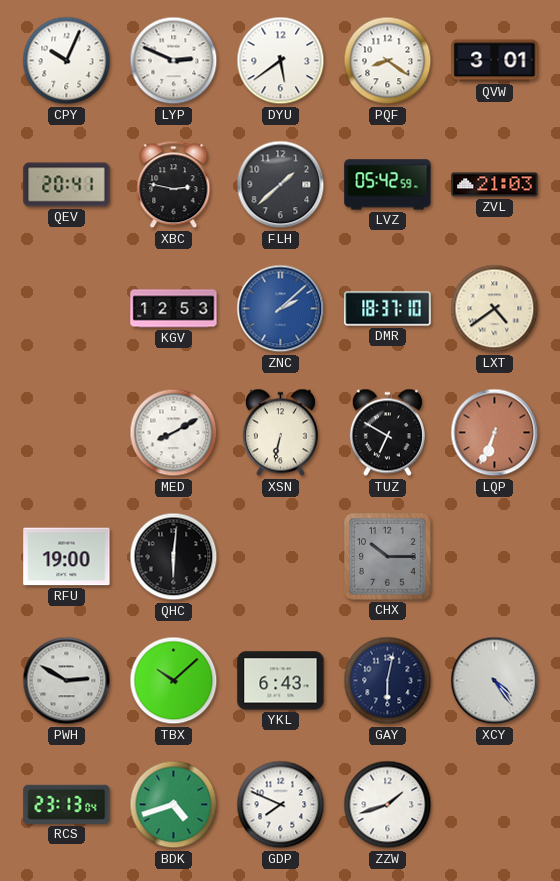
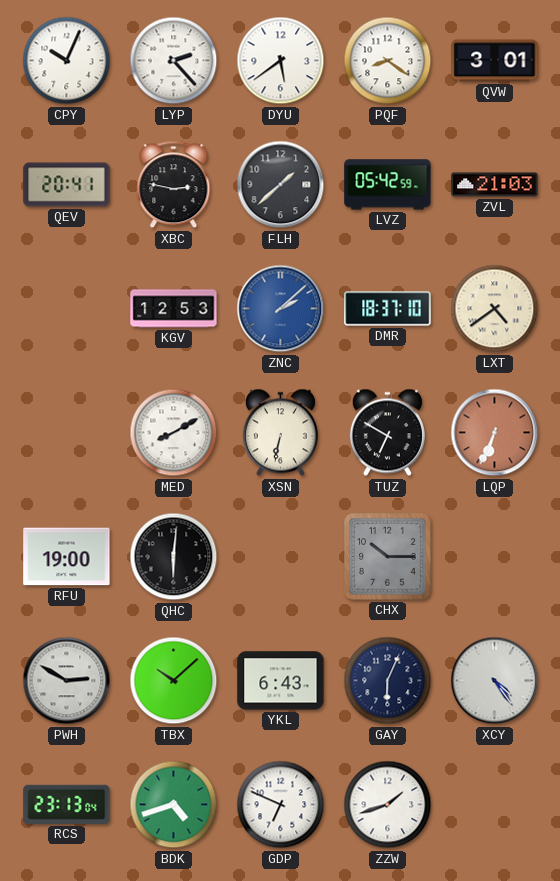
LYP: 2:49 -> 2:23
GAY: 6:02 -> 6:04
GDP: 7:49 -> 6:49
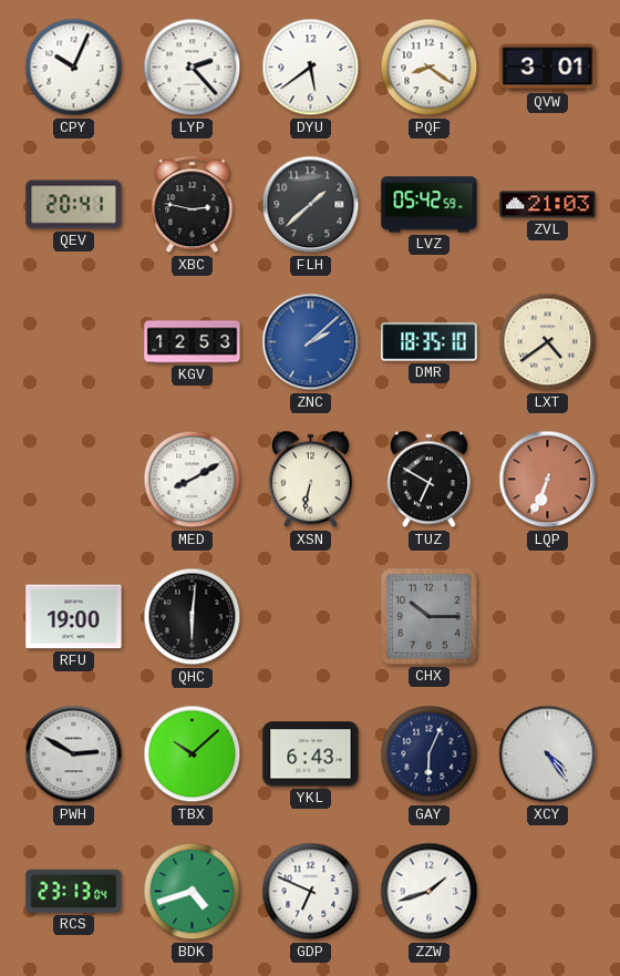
DMR: 18:37 -> 18:35
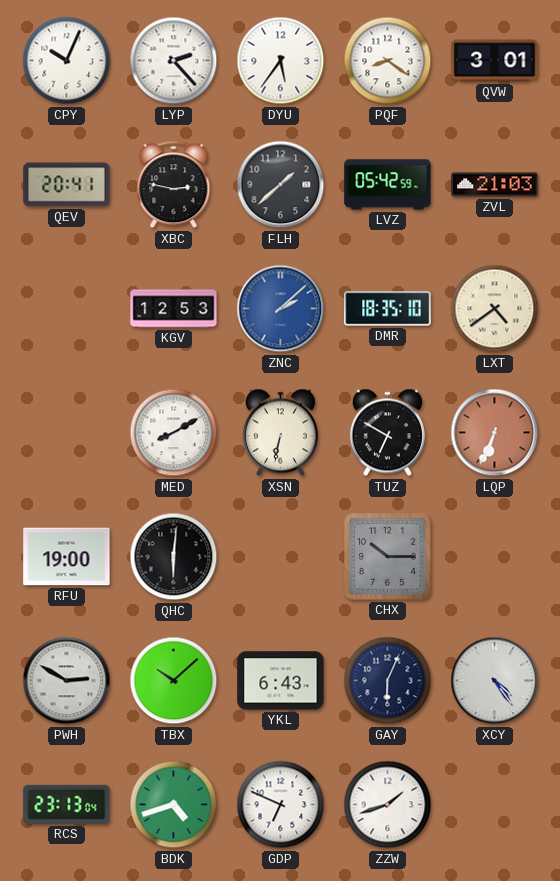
DYU: 5:39 -> 5:36
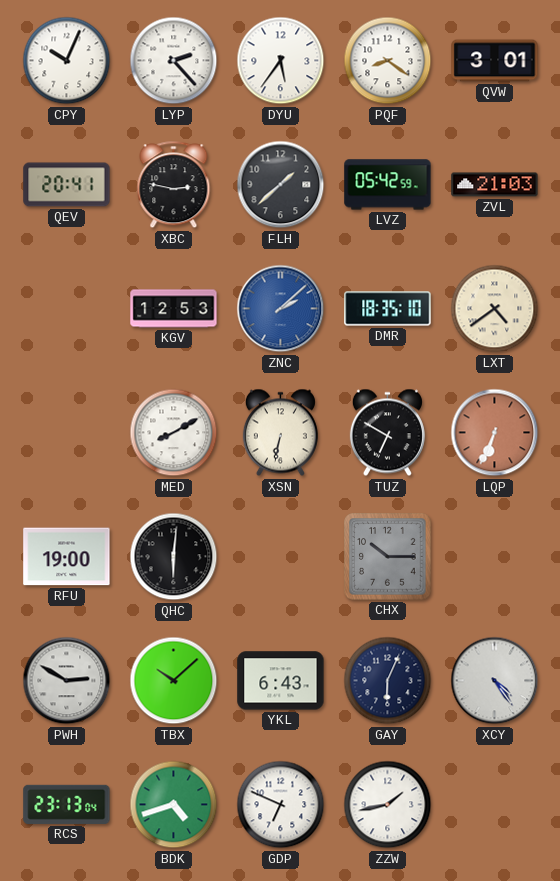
ZZW: 1:42 -> 1:43
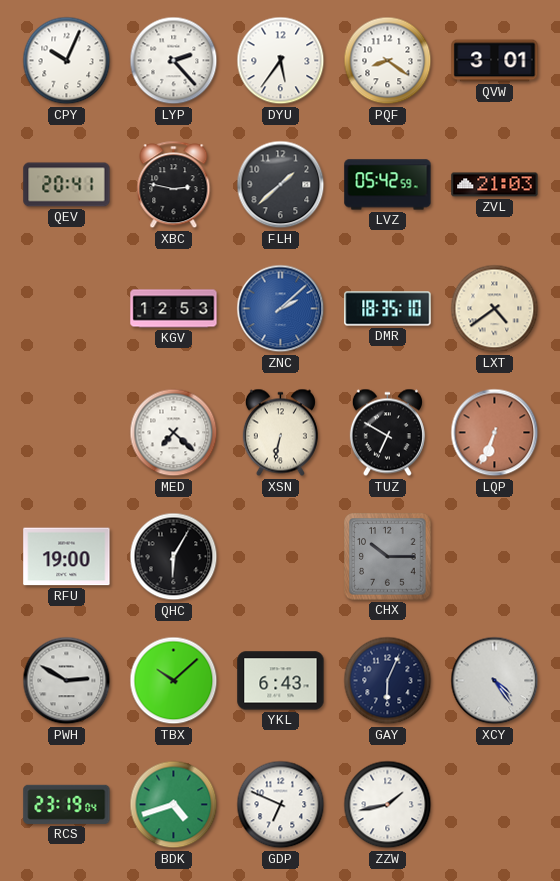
MED: 8:10 -> 7:22
QHC: 6:01 -> 6:05
RCS: 23:13 -> 23:19
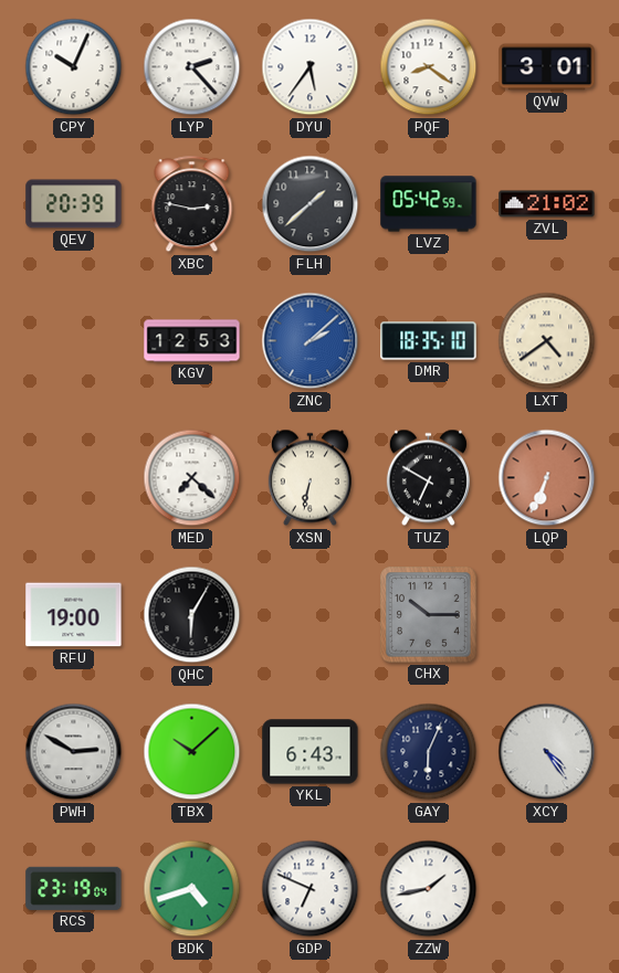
QEV: 20:41 -> 20:39
ZVL: 21:03 -> 21:02
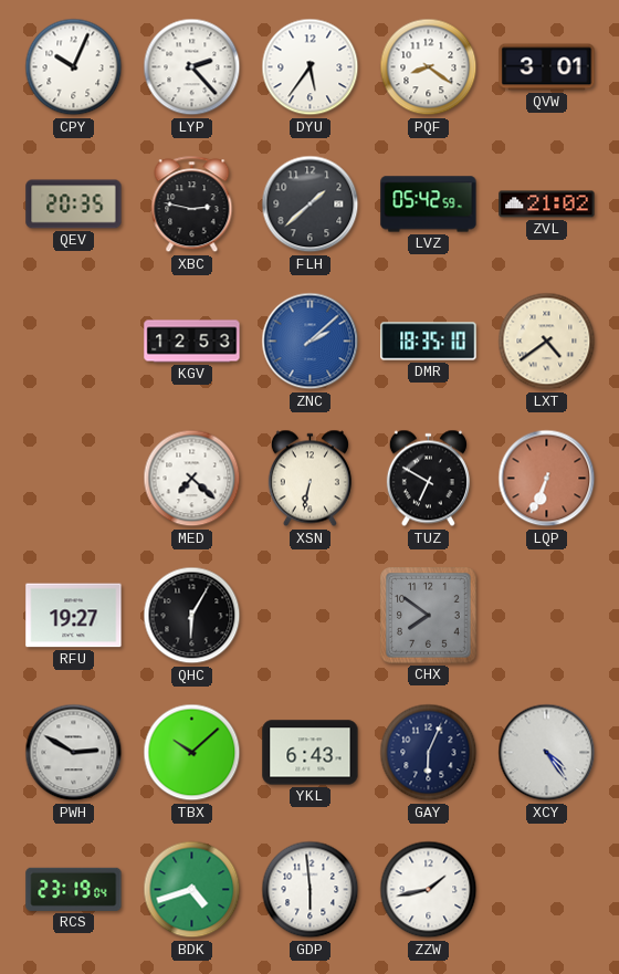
QEV: 20:39 -> 20:35
RFU: 19:00 -> 19:27
CHX: 10:15 -> 7:51
GDP: 6:49 -> 5:59
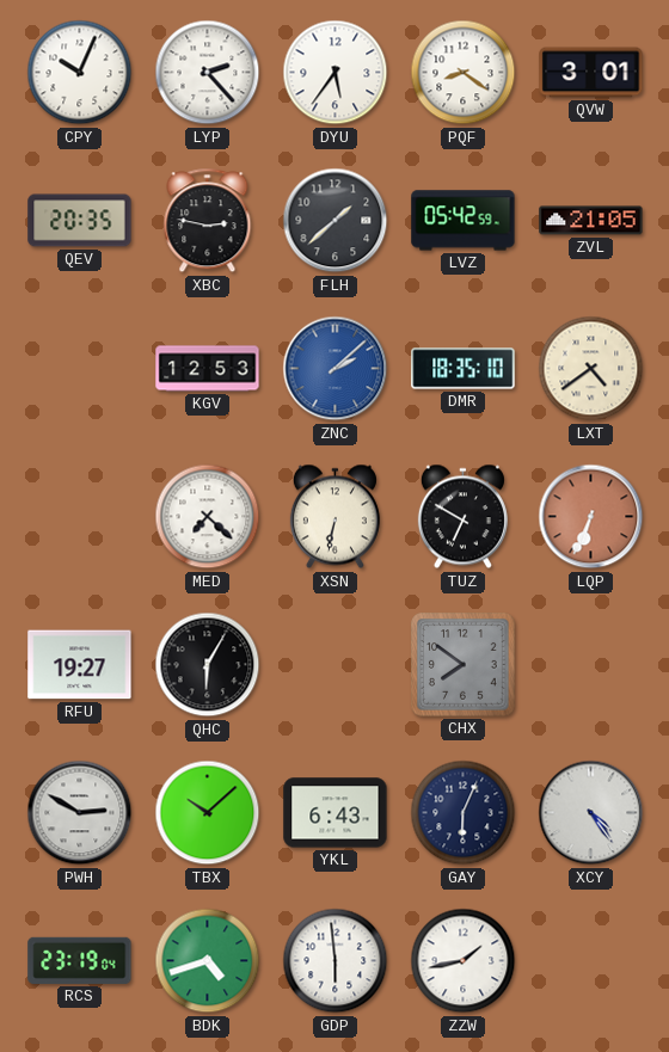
ZVL: 21:02 -> 21:05
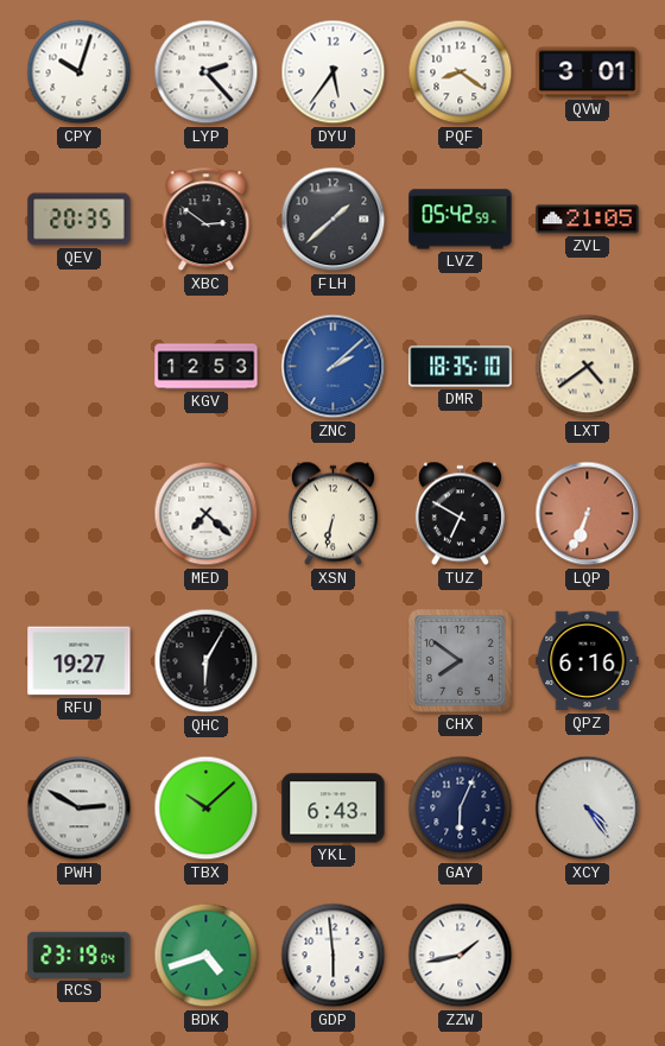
CPY: 10:04 -> 10:03
XBC: 2:47 -> 2:51
QPZ: none -> 6:16
